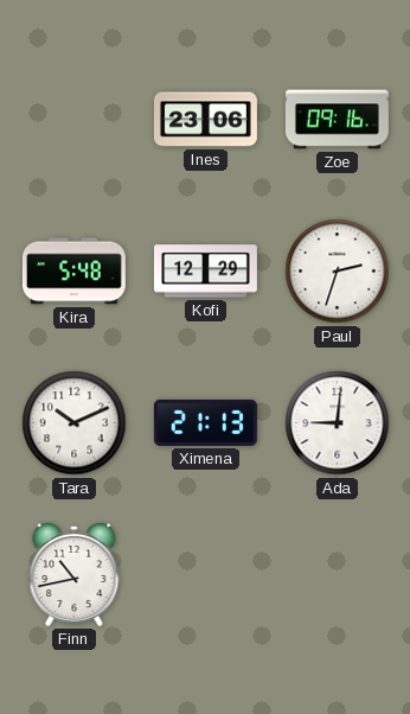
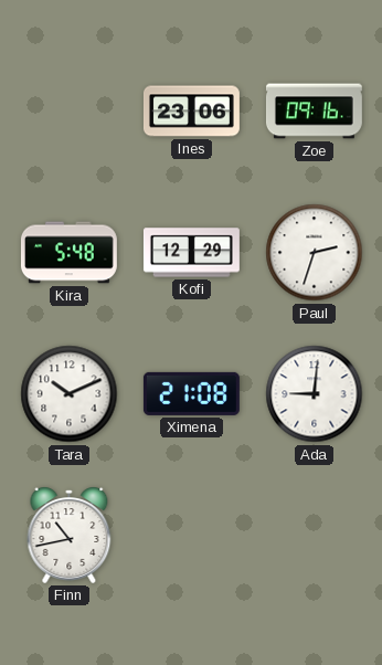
Ximena: 21:13 -> 21:08
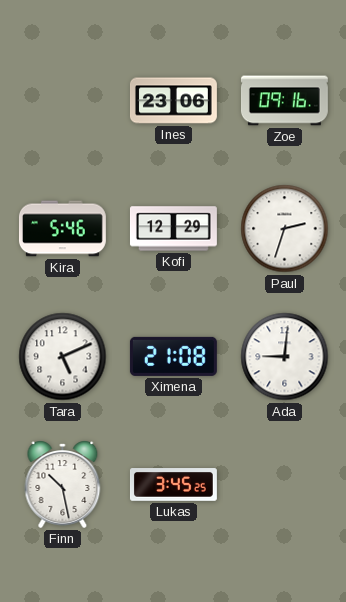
Kira: 5:48 -> 5:46
Tara: 10:11 -> 5:11
Finn: 10:43 -> 10:28
Lukas: none -> 3:45
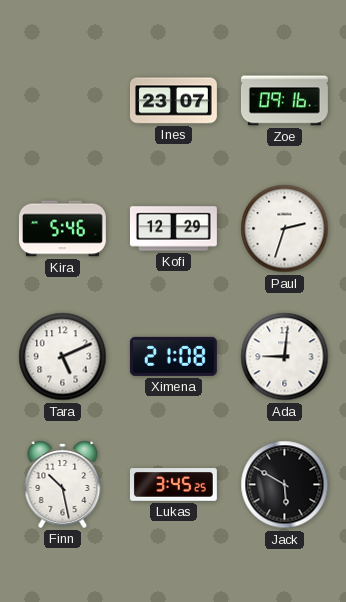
Ines: 23:06 -> 23:07
Jack: none -> 5:50
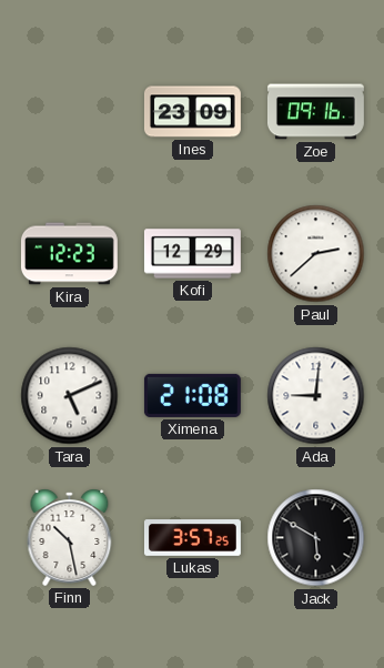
Ines: 23:07 -> 23:09
Kira: 5:46 -> 12:23
Paul: 2:33 -> 2:38
Lukas: 3:45 -> 3:57
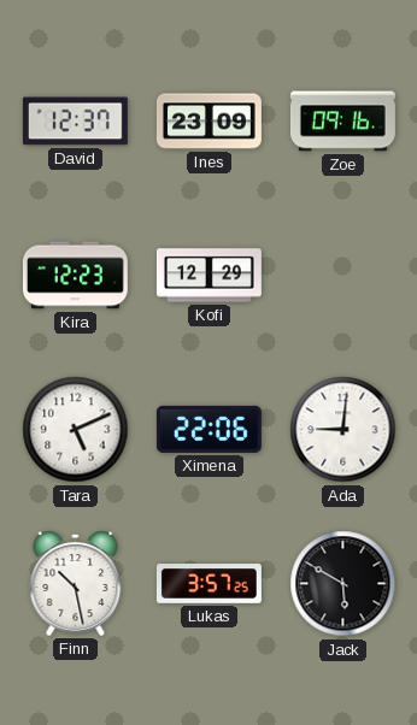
David: none -> 12:37
Paul: 2:38 -> none
Ximena: 21:08 -> 22:06
